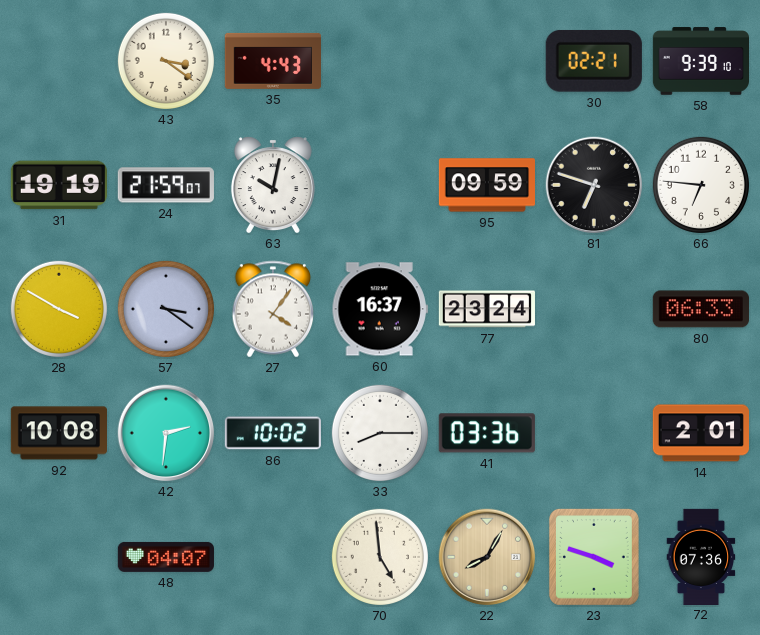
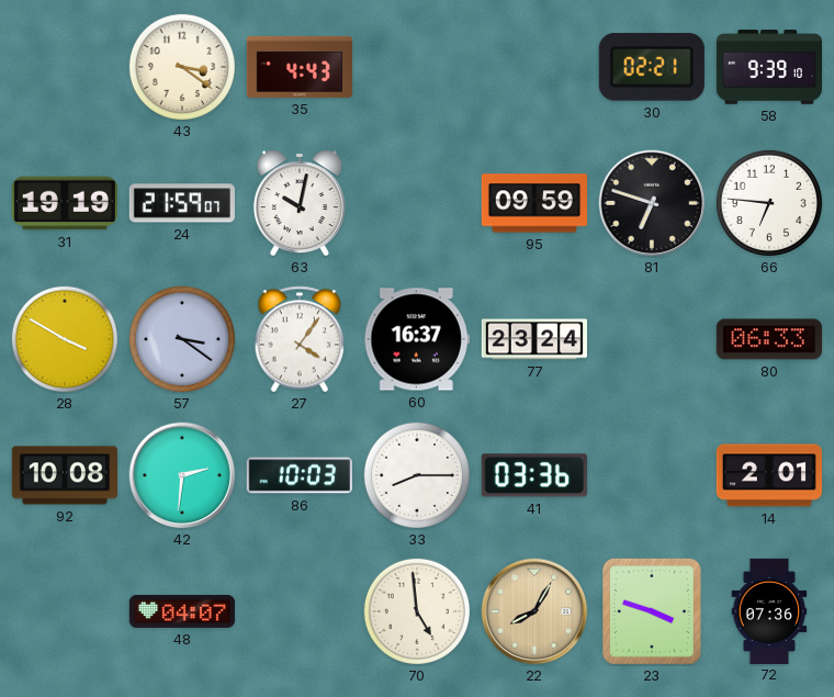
86: 10:02 -> 10:03
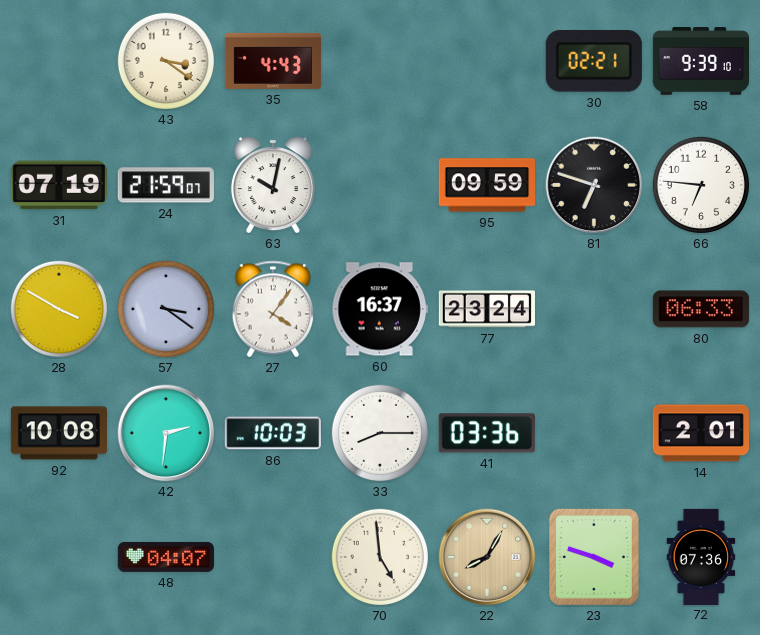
31: 19:19 -> 07:19
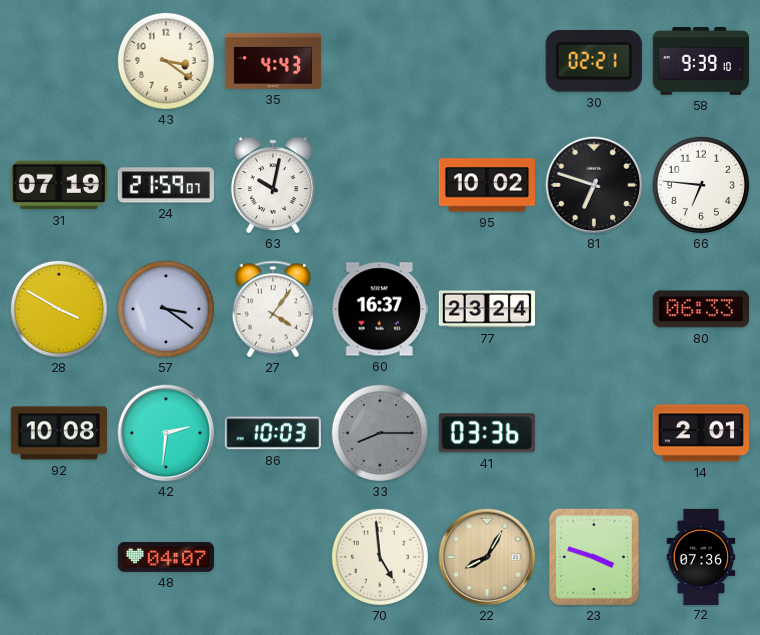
95: 09:59 -> 10:02
33 dial: white -> grey
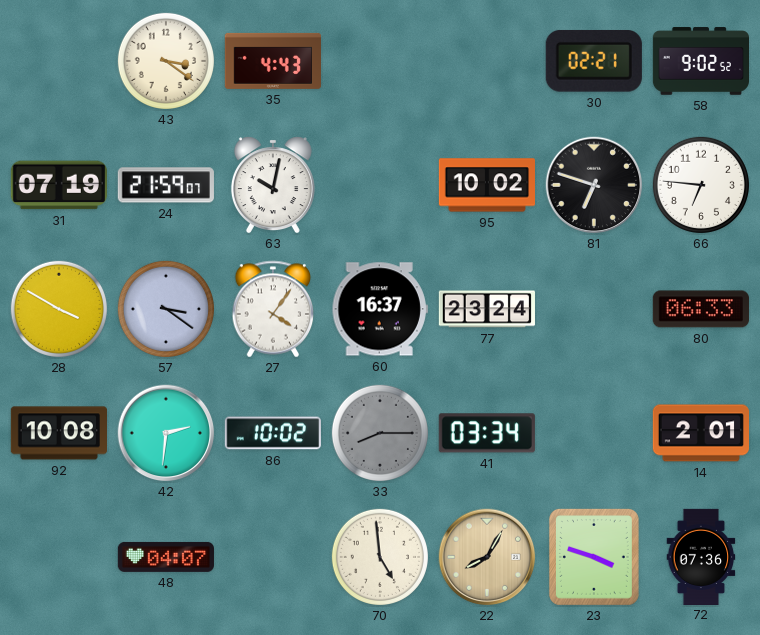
58: 9:39 -> 9:02
86: 10:03 -> 10:02
41: 03:36 -> 03:34
